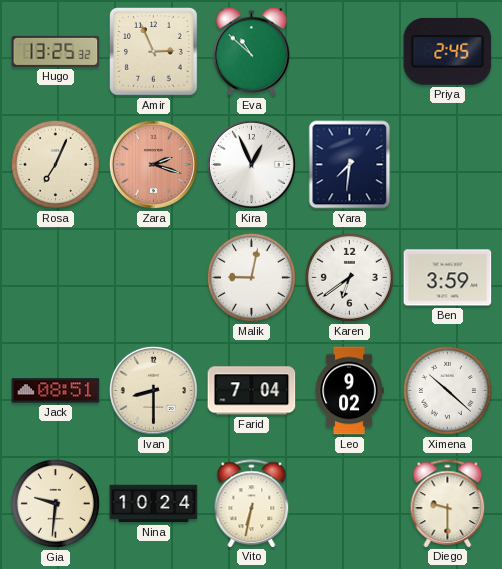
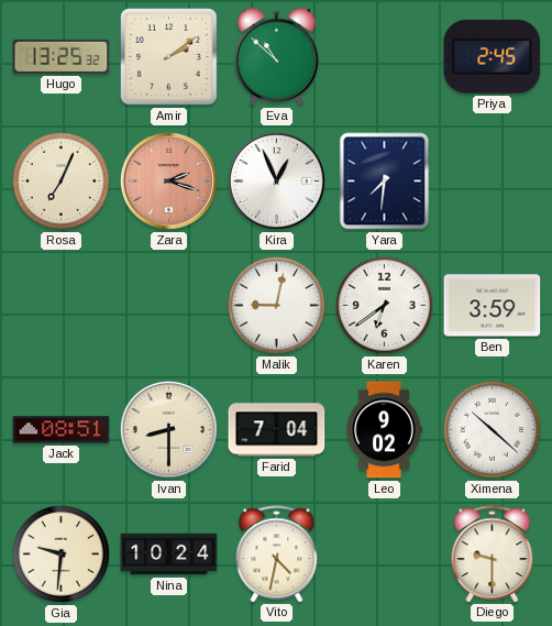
Amir: 2:56 -> 2:09
Vito: 6:32 -> 4:32
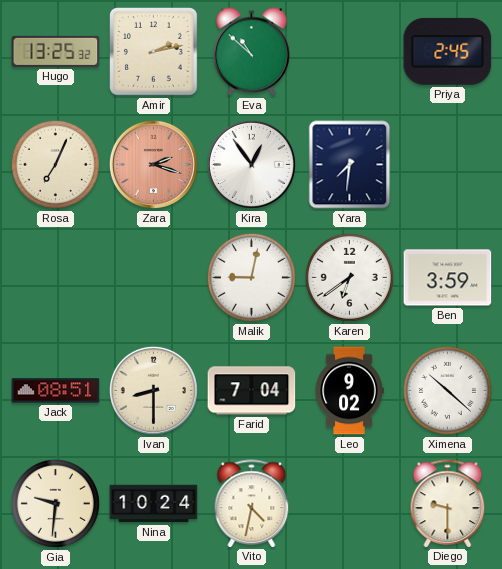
Amir: 2:09 -> 2:13
Kira: 12:56 -> 12:54
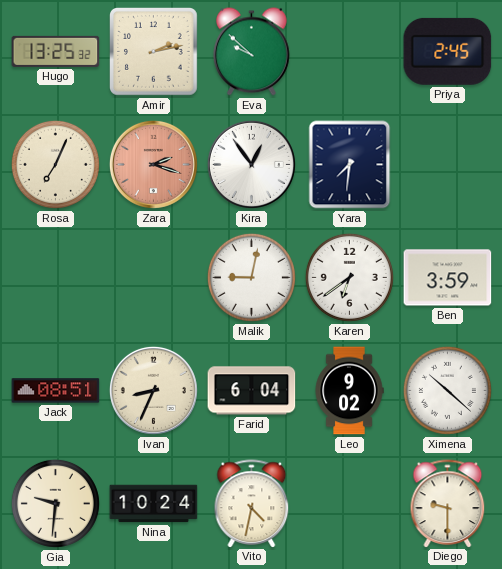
Eva: 10:52 -> 9:52
Ivan: 8:30 -> 8:34
Farid: 7:04 -> 6:04
